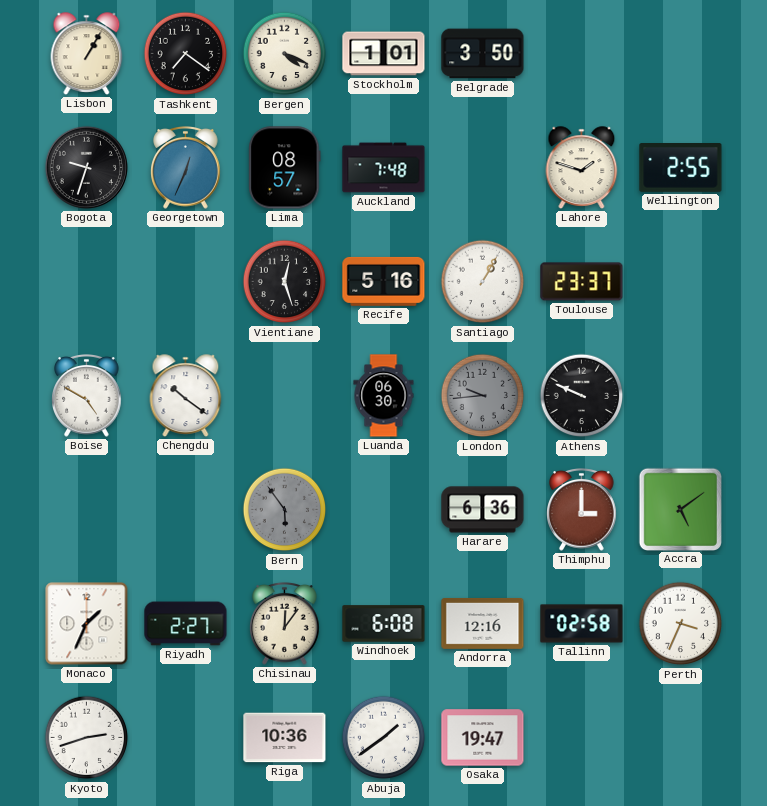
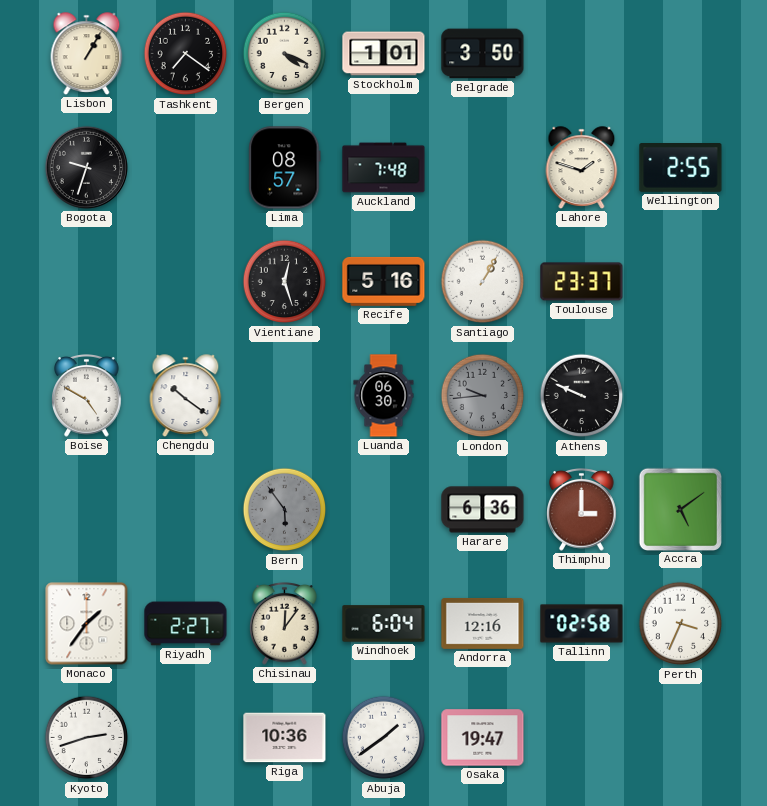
Georgetown: 12:34 -> none
Monaco: 1:34 -> 1:36
Windhoek: 6:08 -> 6:04
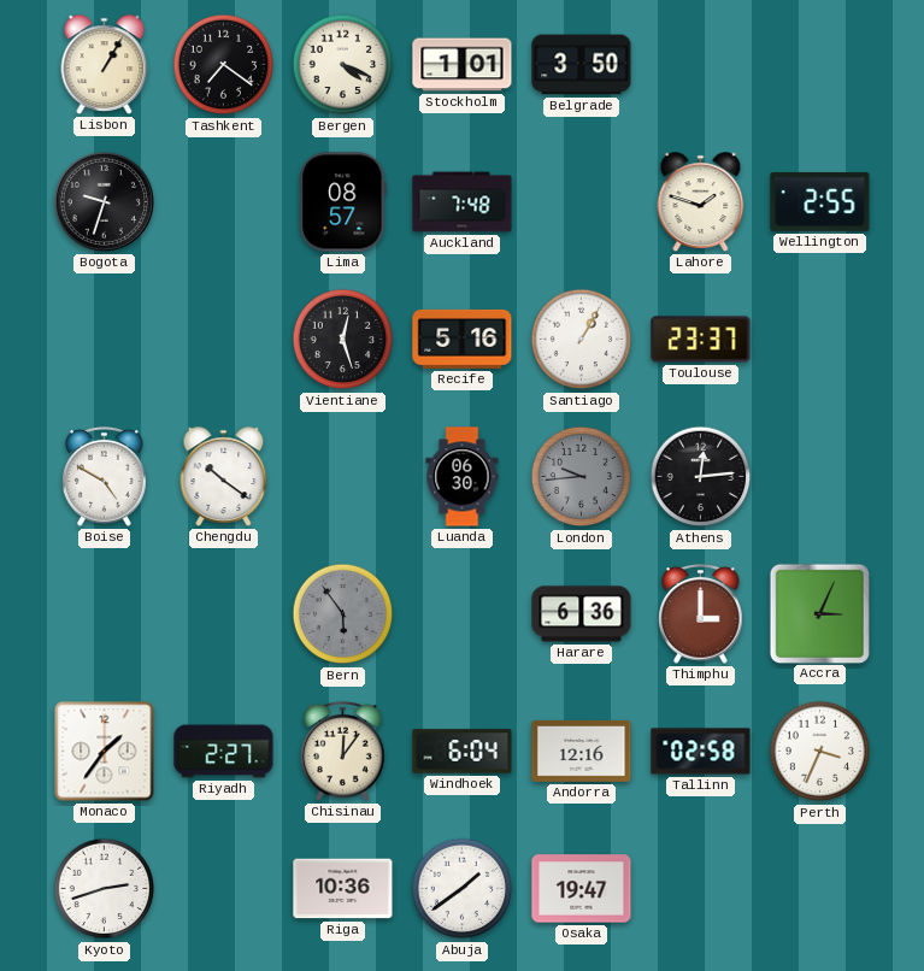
Athens: 9:49 -> 12:14
Accra: 5:09 -> 3:04
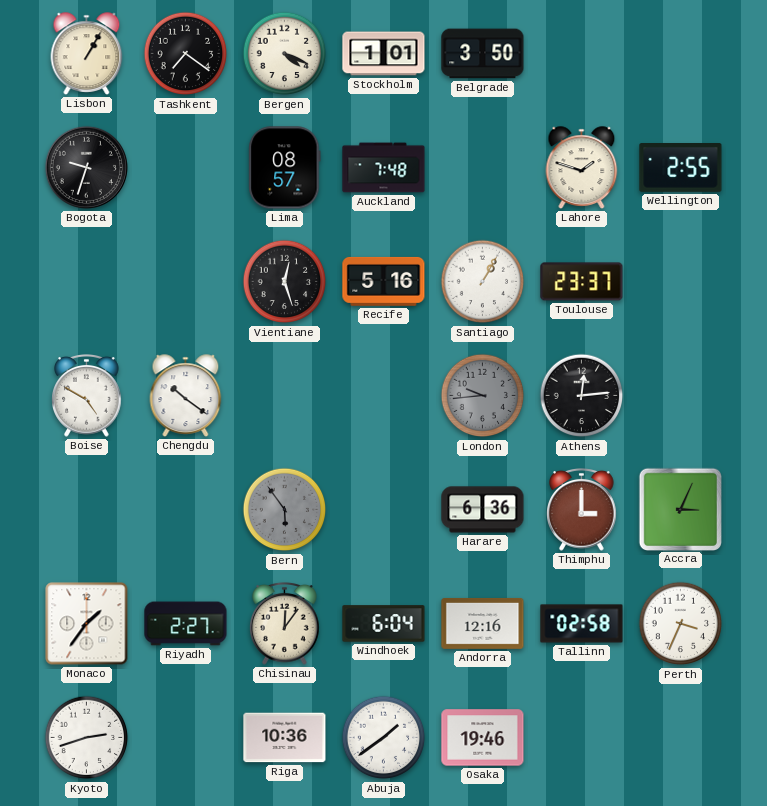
Luanda: 06:30 -> none
Osaka: 19:47 -> 19:46
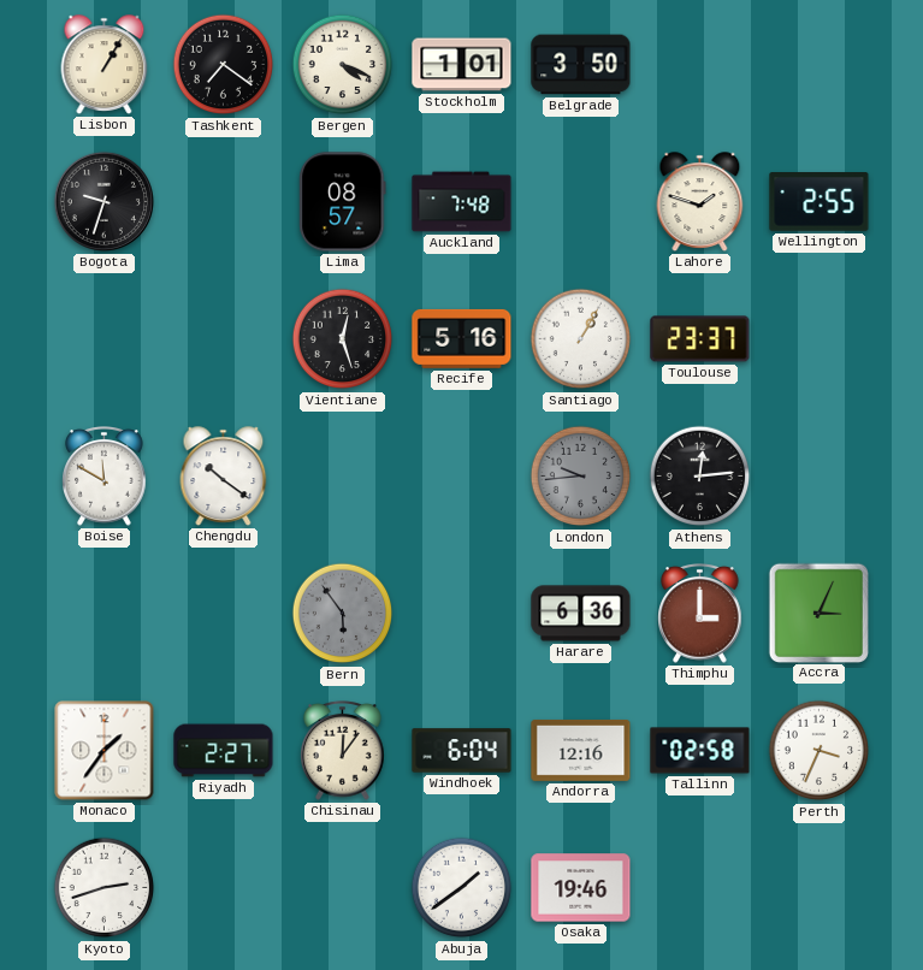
Boise: 4:50 -> 11:50
Riga: 10:36 -> none
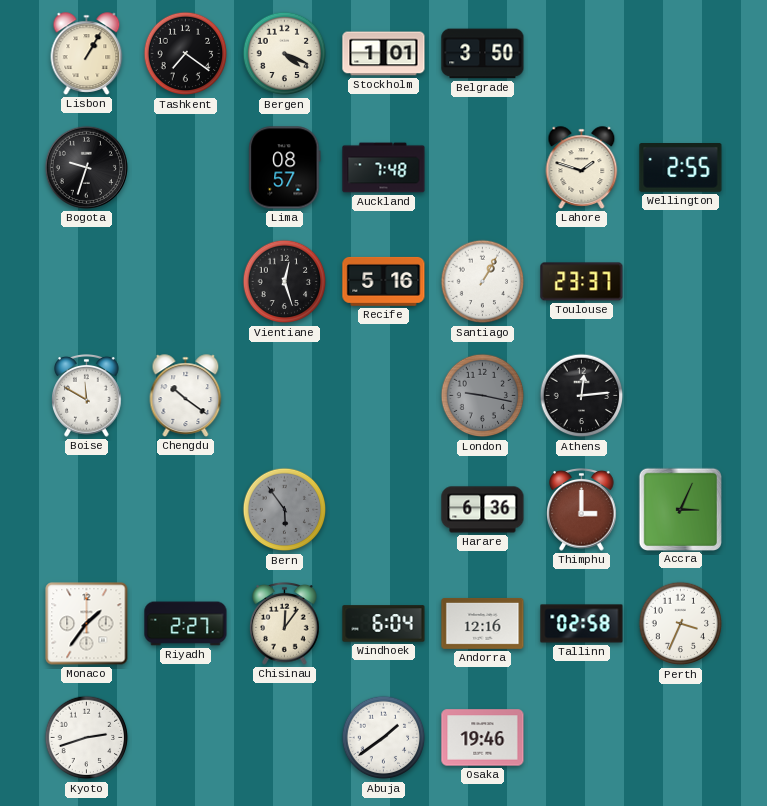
London: 9:44 -> 9:17
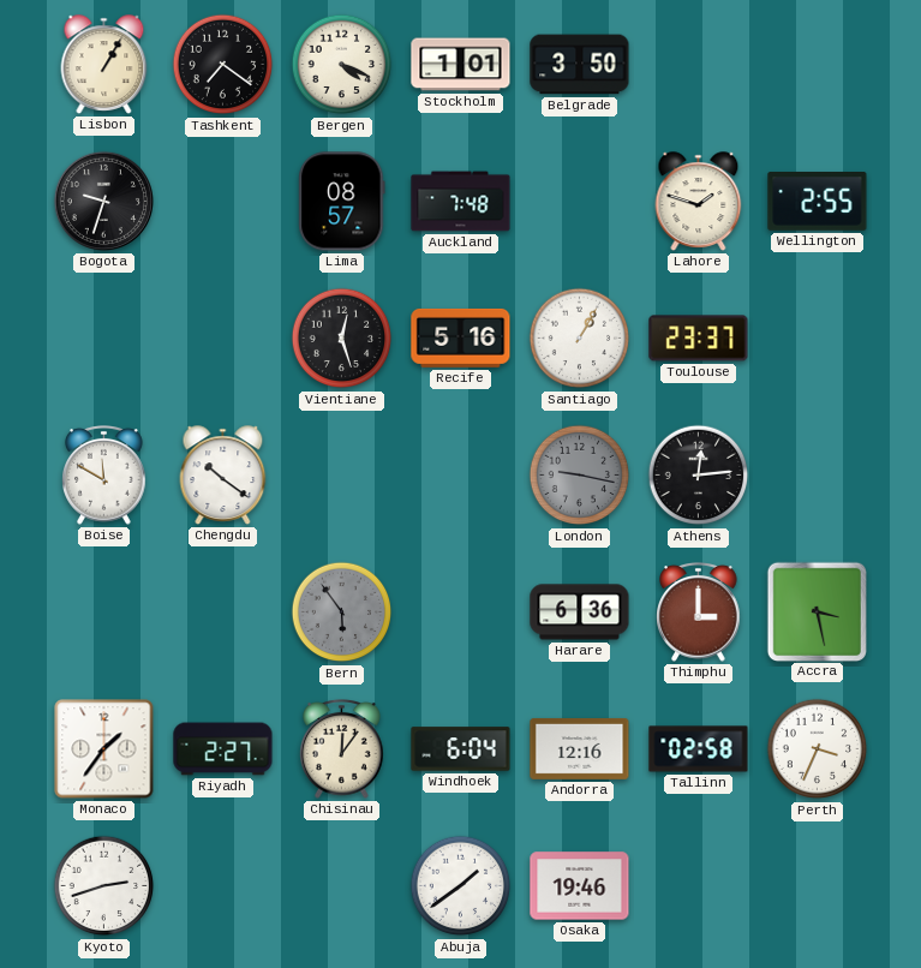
Accra: 3:04 -> 3:28
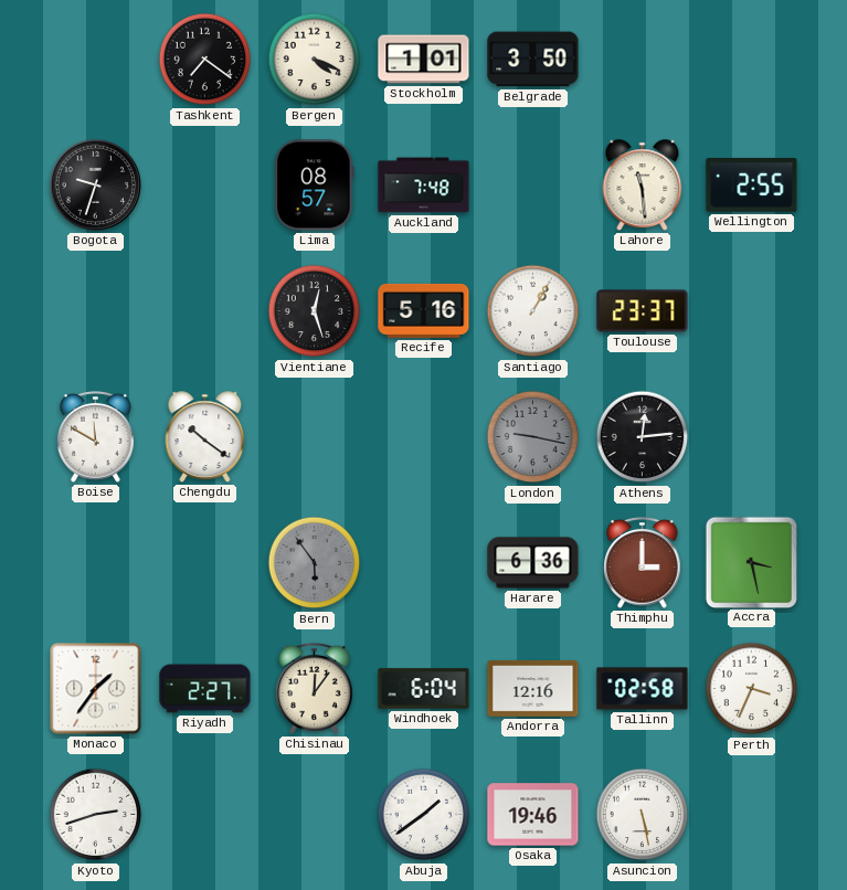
Lisbon: 1:05 -> none
Lahore: 1:48 -> 11:29
Asuncion: none -> 5:28
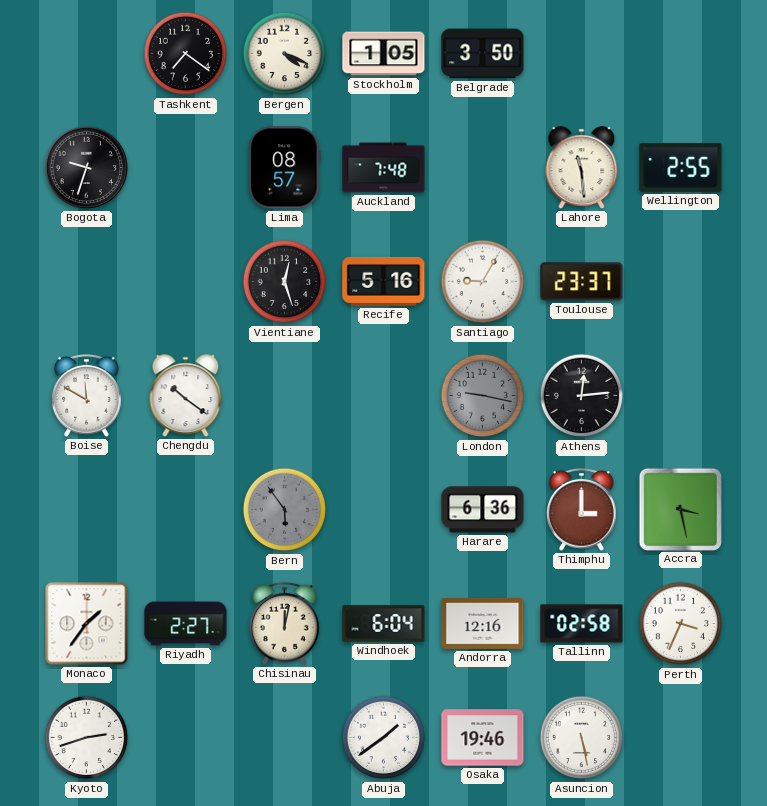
Stockholm: 1:01 -> 1:05
Santiago: 1:05 -> 9:05
Chisinau: 12:06 -> 12:02
